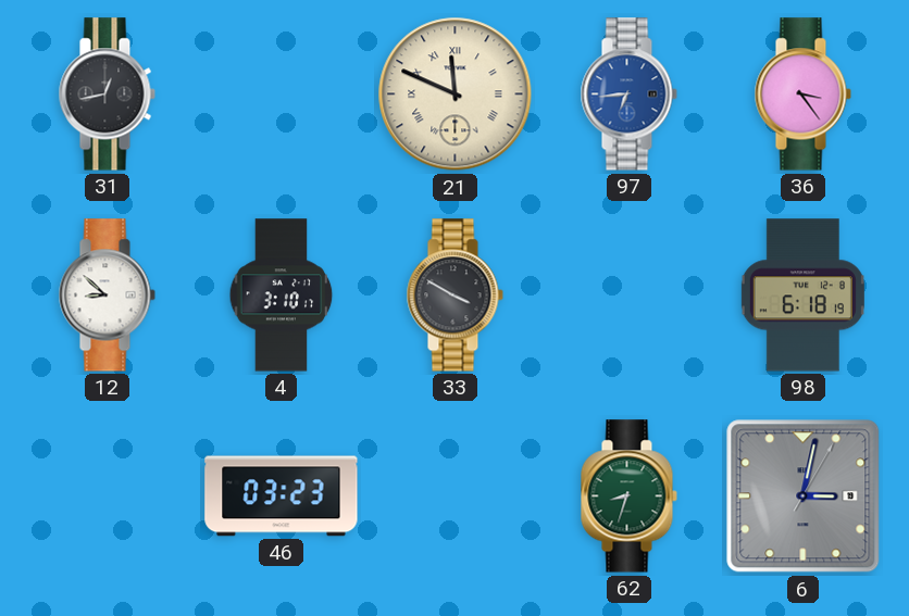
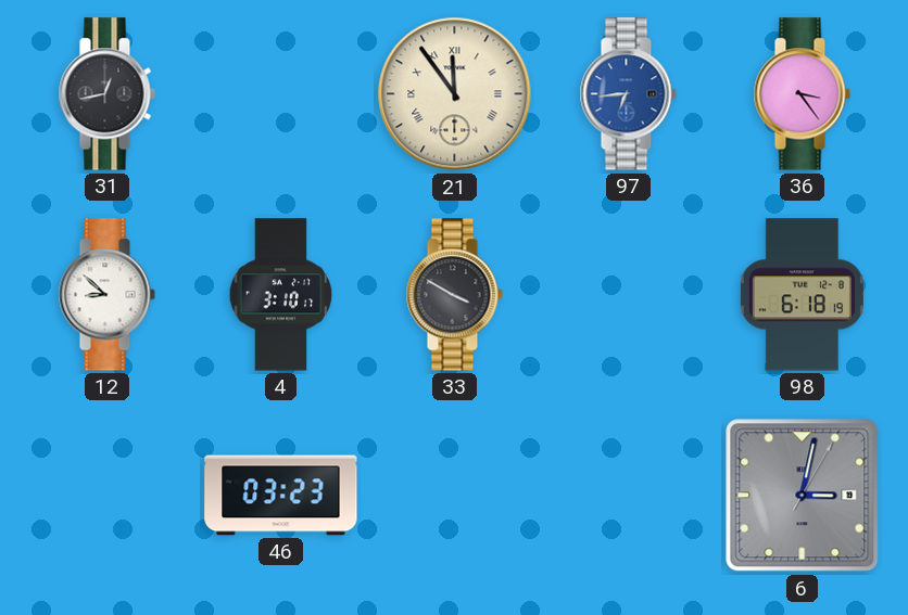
21: 11:49 -> 11:54
62: 8:33 -> none
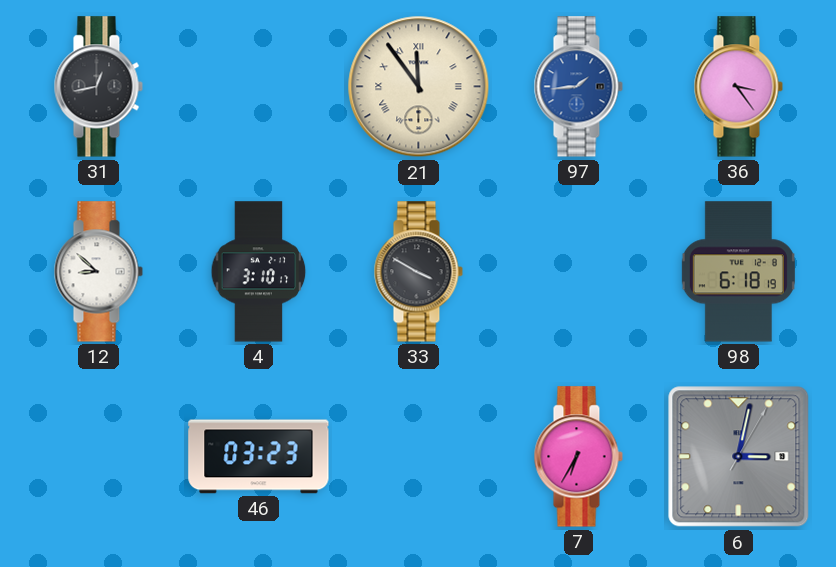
97: 6:44 -> 1:44
7: none -> 6:35
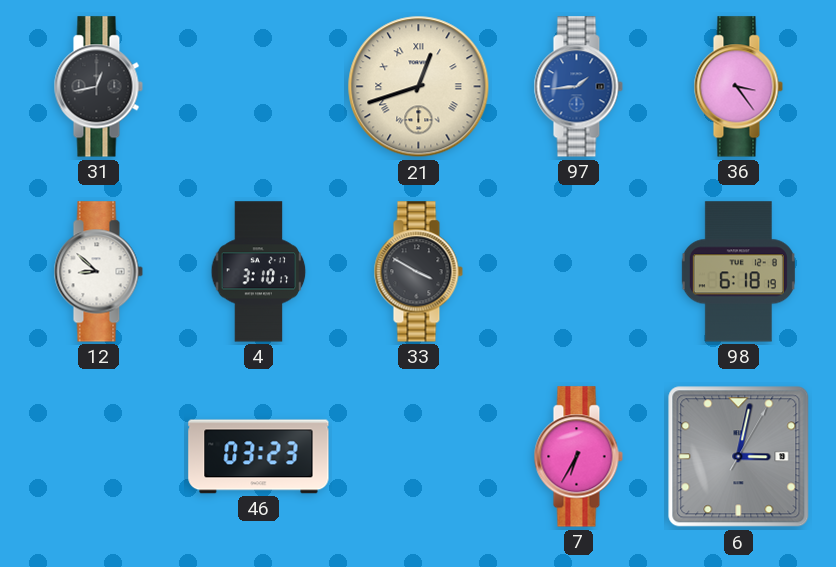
21: 11:54 -> 12:42
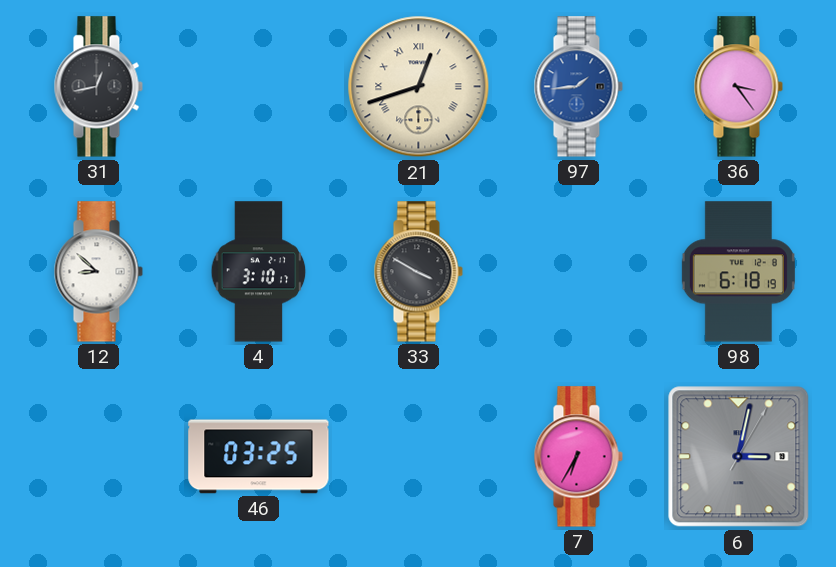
46: 03:23 -> 03:25
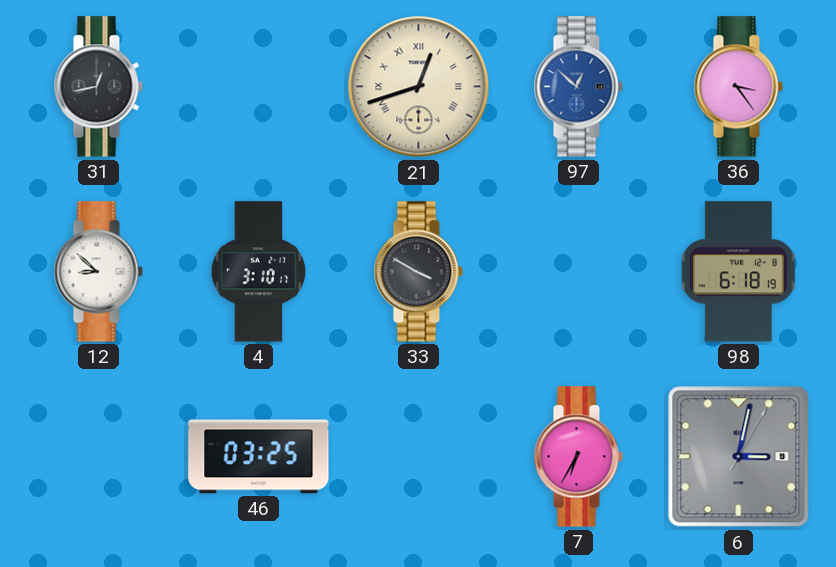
97: 1:44 -> 12:52
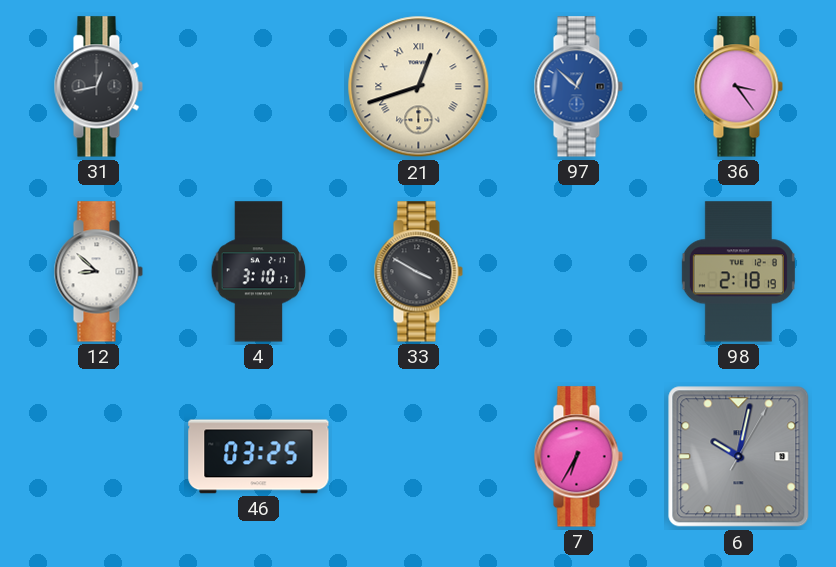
98: 6:18 -> 2:18
6: 3:02 -> 10:02
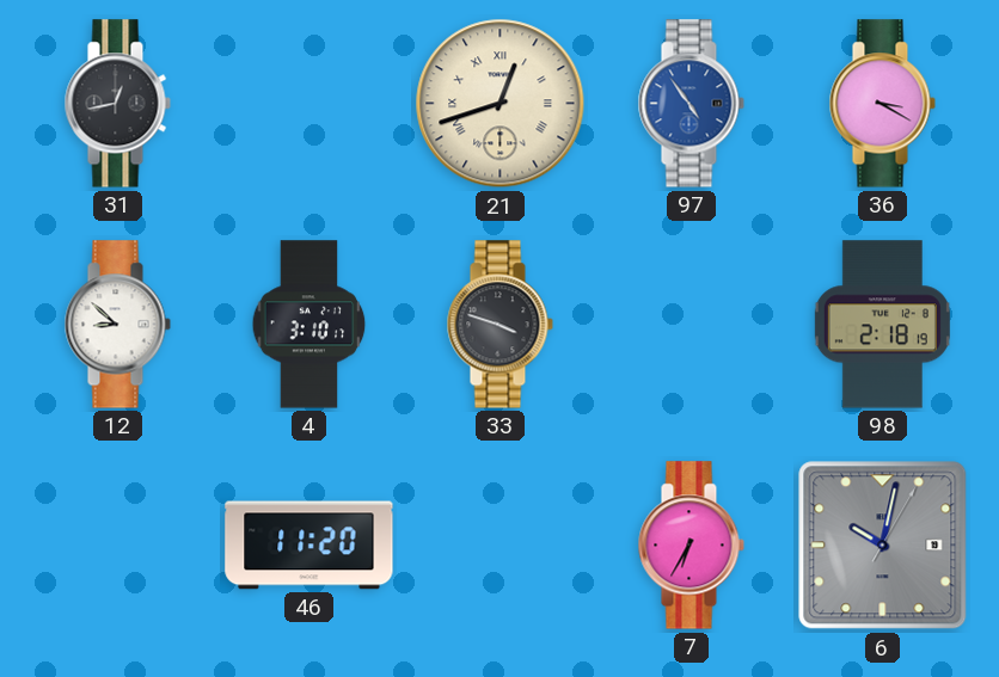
97: 12:52 -> 4:54
36: 3:24 -> 3:20
33: 3:50 -> 3:48
46: 03:25 -> 11:20
